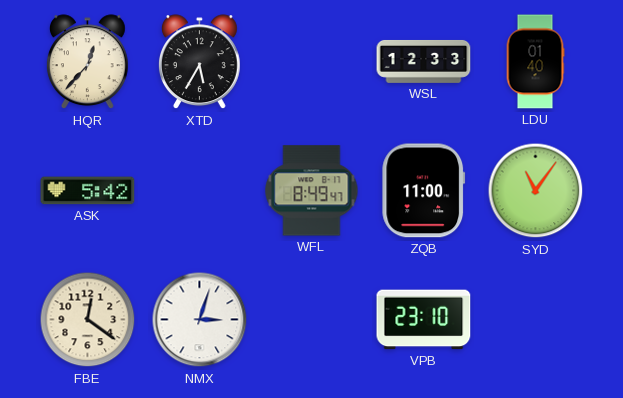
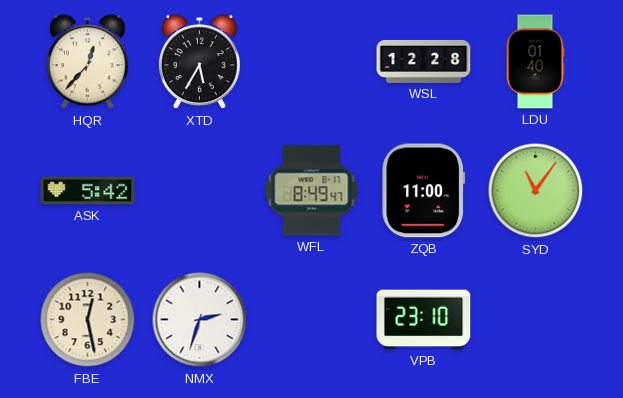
WSL: 12:33 -> 12:28
FBE: 12:21 -> 12:28
NMX: 3:03 -> 2:33
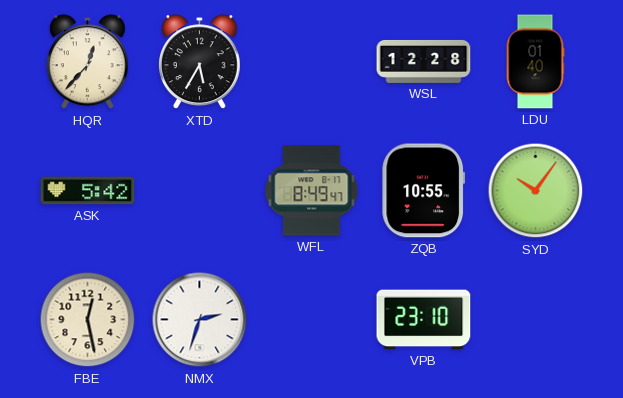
ZQB: 11:00 -> 10:55
SYD: 11:06 -> 10:06
